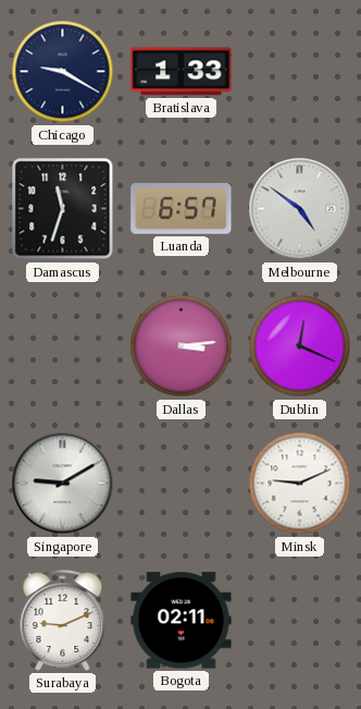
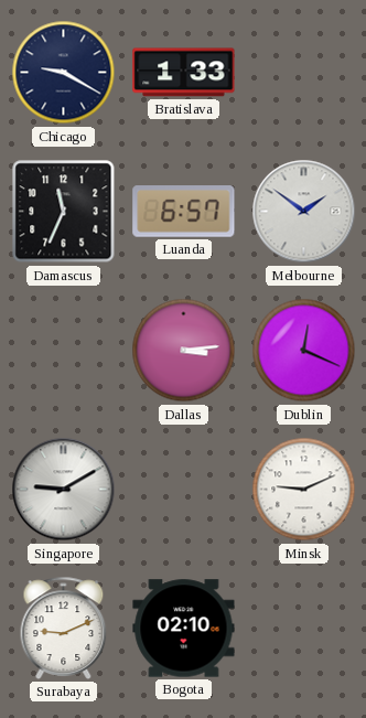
Damascus: 11:33 -> 11:34
Melbourne: 4:51 -> 1:51
Bogota: 02:11 -> 02:10
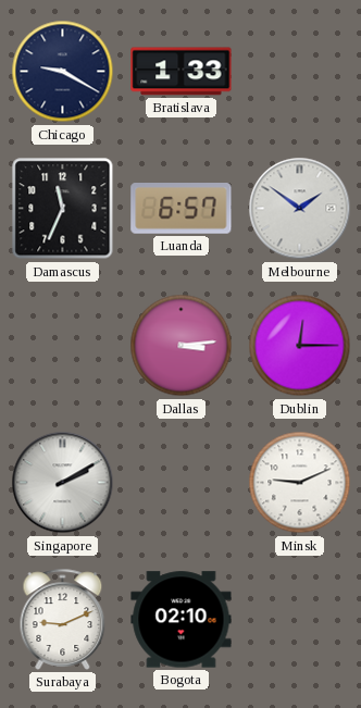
Dublin: 12:19 -> 12:15
Singapore: 9:10 -> 2:10
